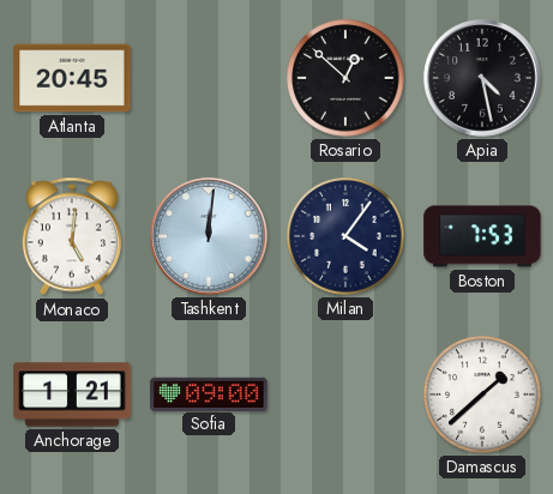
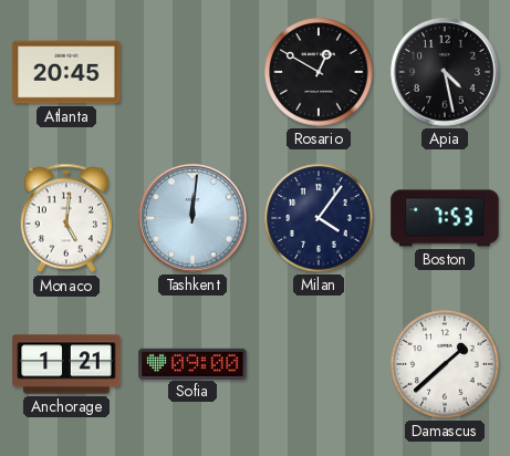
Rosario: 12:52 -> 12:50
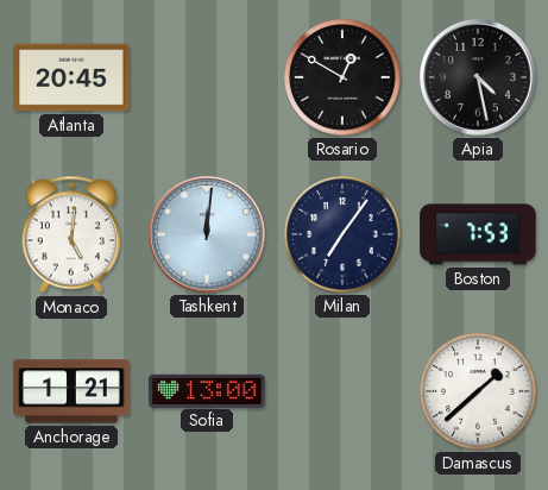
Milan: 4:06 -> 7:06
Sofia: 09:00 -> 13:00
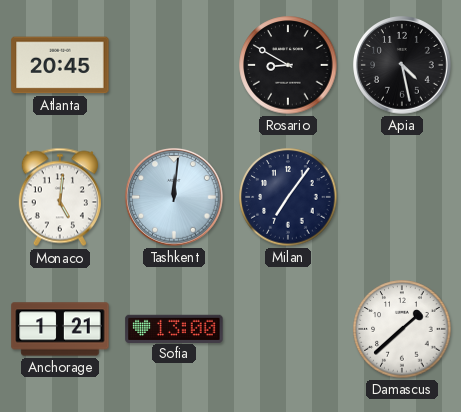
Rosario: 12:50 -> 8:50
Boston: 7:53 -> none
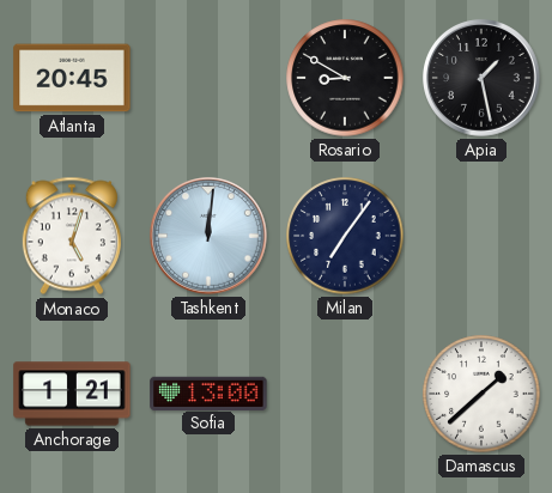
Apia: 4:28 -> 1:28
Monaco: 5:01 -> 5:03
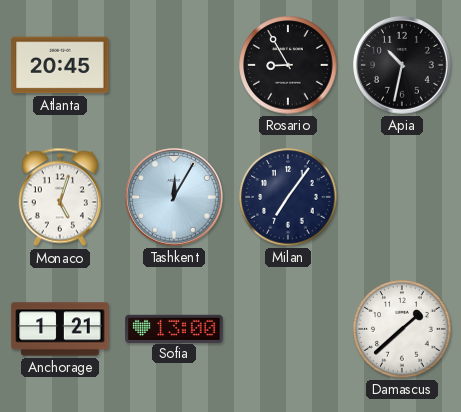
Rosario: 8:50 -> 8:55
Apia: 1:28 -> 10:32
Tashkent: 12:01 -> 12:05
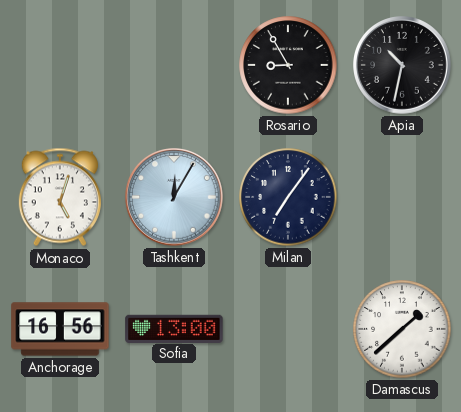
Atlanta: 20:45 -> none
Anchorage: 1:21 -> 16:56
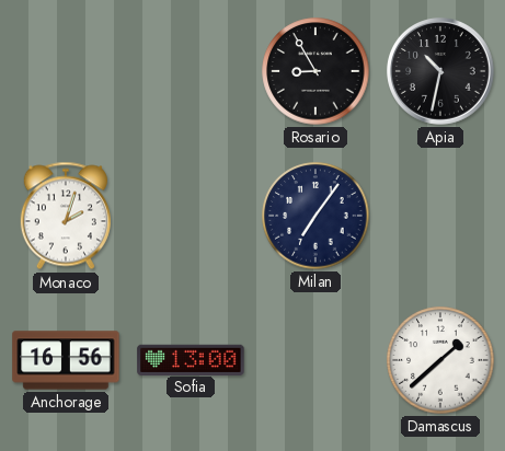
Monaco: 5:03 -> 2:03
Tashkent: 12:05 -> none
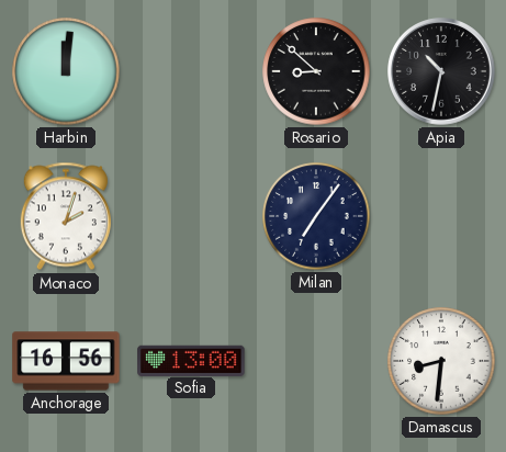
Harbin: none -> 12:01
Rosario: 8:55 -> 8:52
Damascus: 1:38 -> 8:31
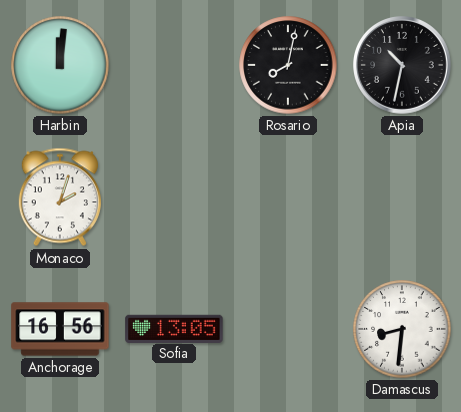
Rosario: 8:52 -> 8:02
Milan: 7:06 -> none
Sofia: 13:00 -> 13:05
